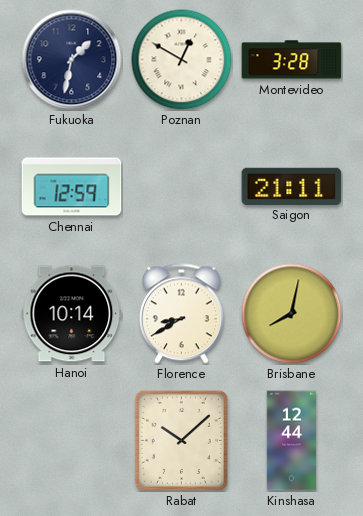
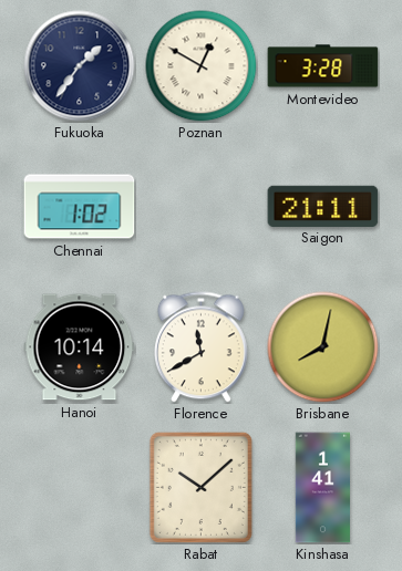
Fukuoka: 1:32 -> 1:36
Chennai: 12:59 -> 1:02
Florence: 8:40 -> 11:40
Kinshasa: 12:44 -> 1:41
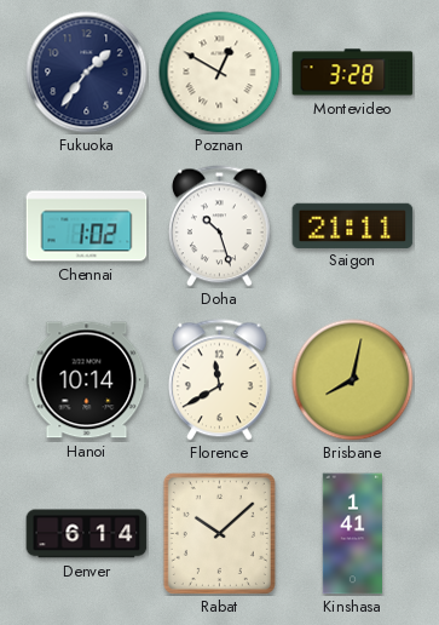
Doha: none -> 10:27
Denver: none -> 6:14
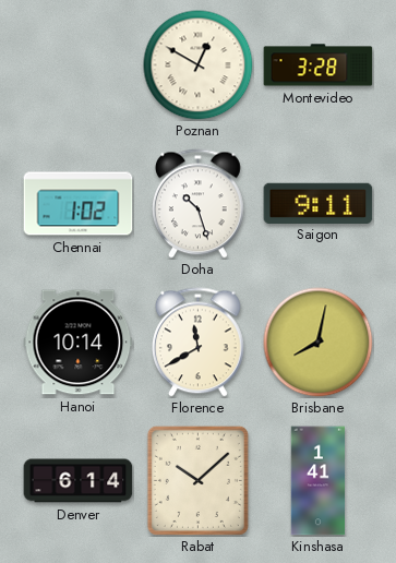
Fukuoka: 1:36 -> none
Saigon: 21:11 -> 9:11
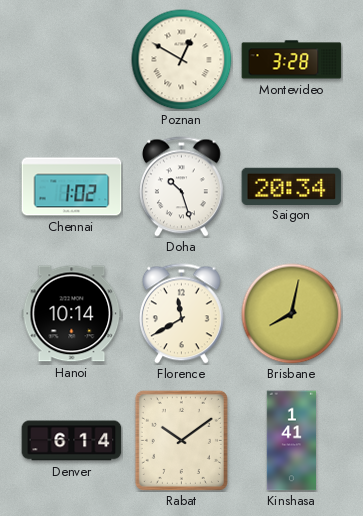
Saigon: 9:11 -> 20:34
Rabat: 10:08 -> 10:09
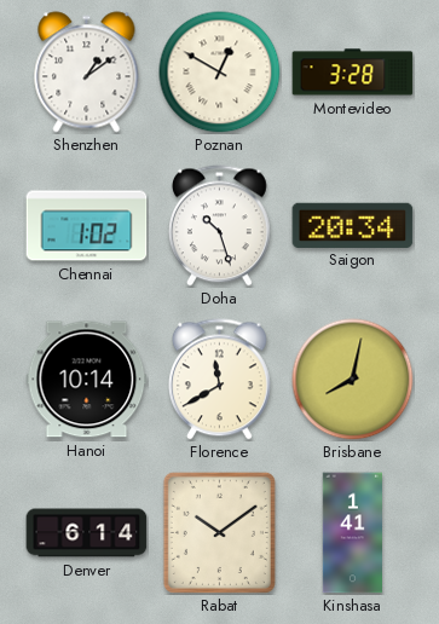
Shenzhen: none -> 1:09
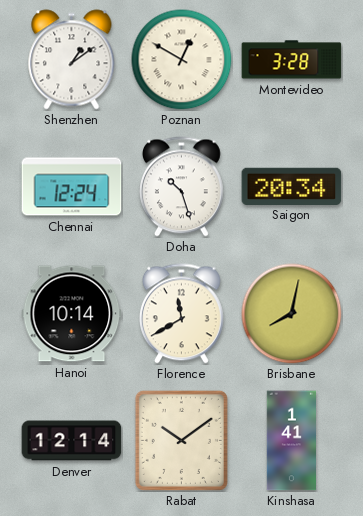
Chennai: 1:02 -> 12:24
Denver: 6:14 -> 12:14
